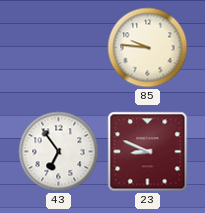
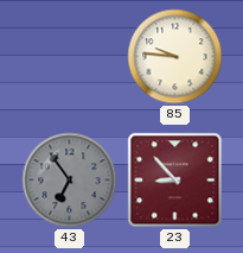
43 dial: white -> grey
23: 8:49 -> 8:53
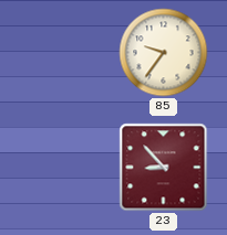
85: 9:46 -> 9:36
43: 6:54 -> none
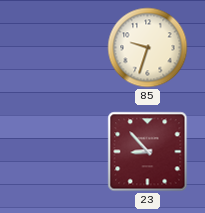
85: 9:36 -> 9:33
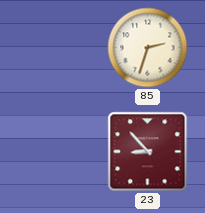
85: 9:33 -> 2:33
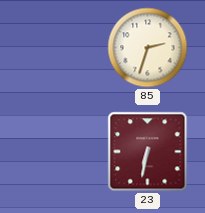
23: 8:53 -> 6:32
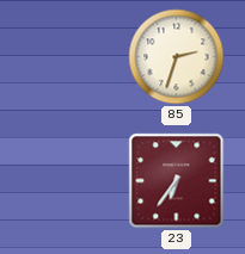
23: 6:32 -> 6:36
